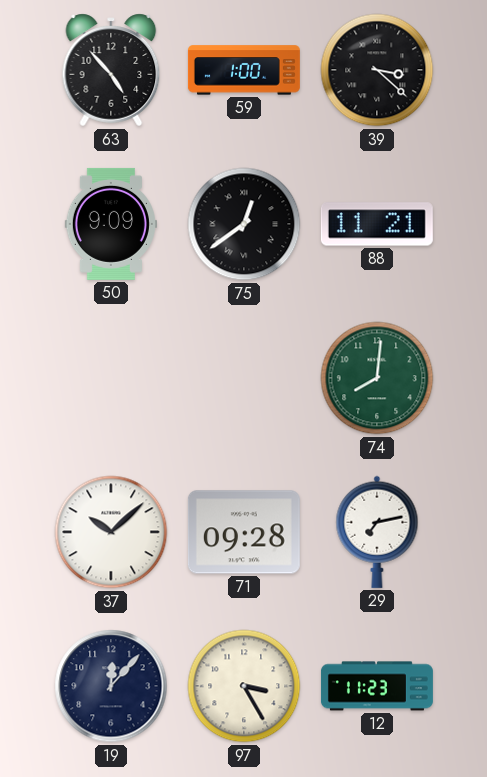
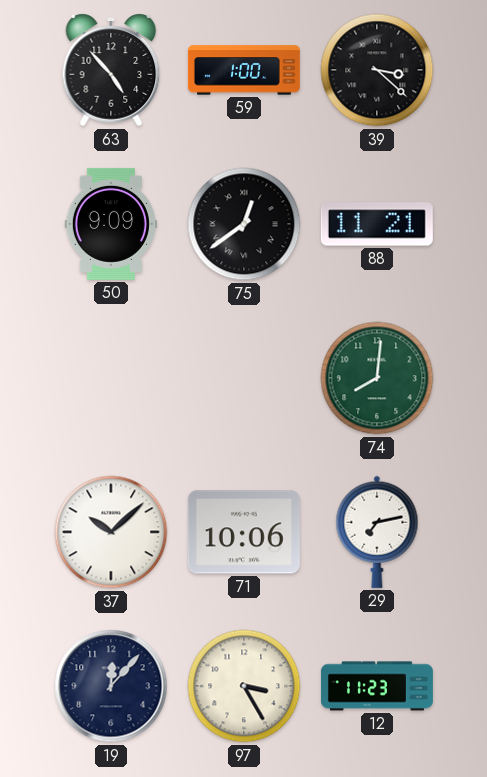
71: 09:28 -> 10:06
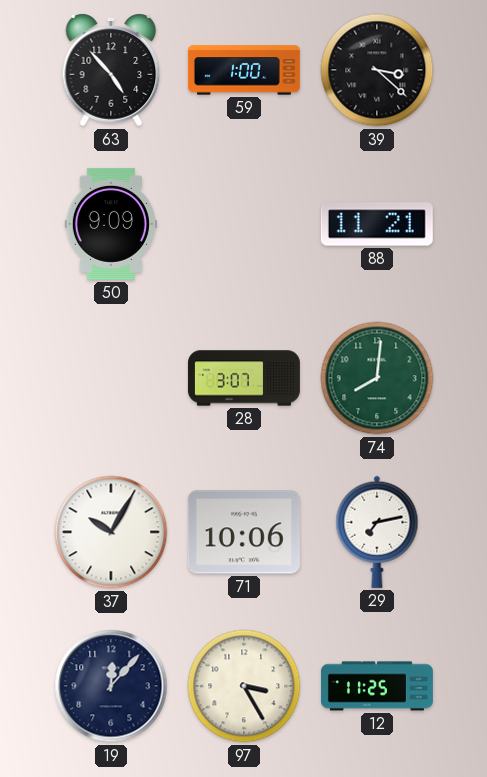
75: 12:39 -> none
28: none -> 3:07
37: 10:08 -> 10:05
12: 11:23 -> 11:25
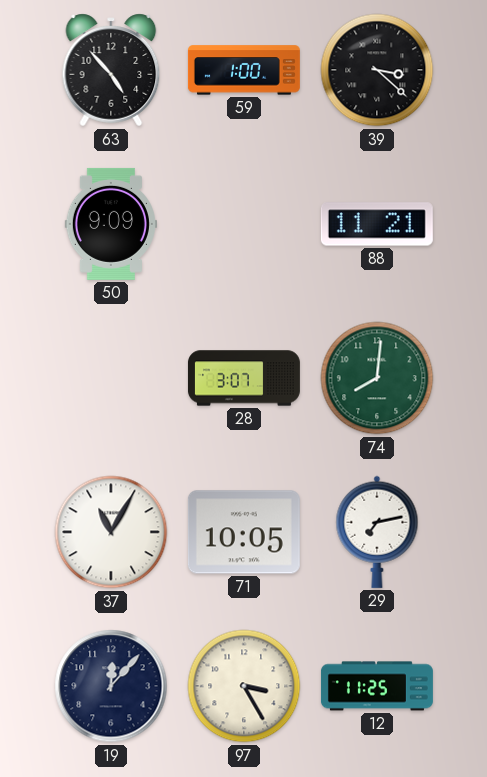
37: 10:05 -> 11:05
71: 10:06 -> 10:05
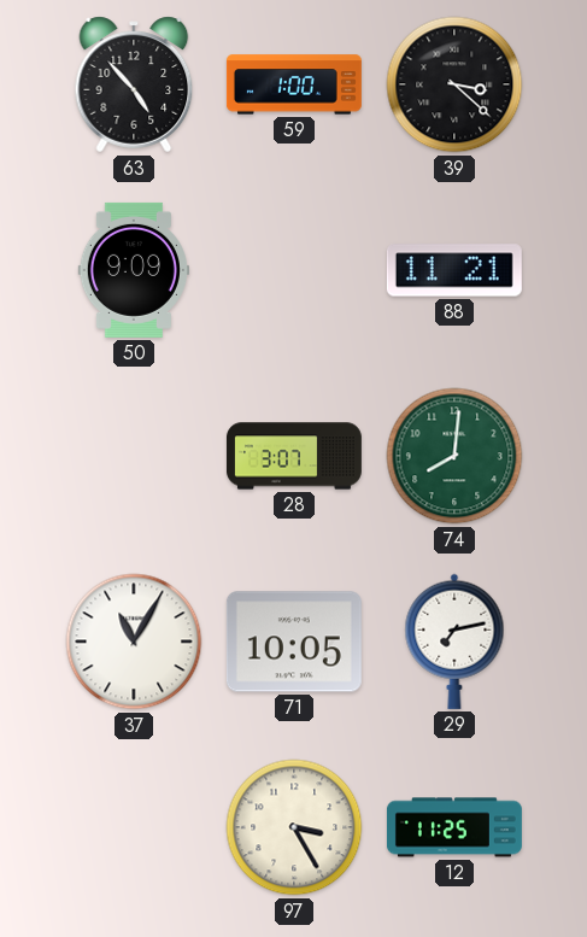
19: 12:07 -> none
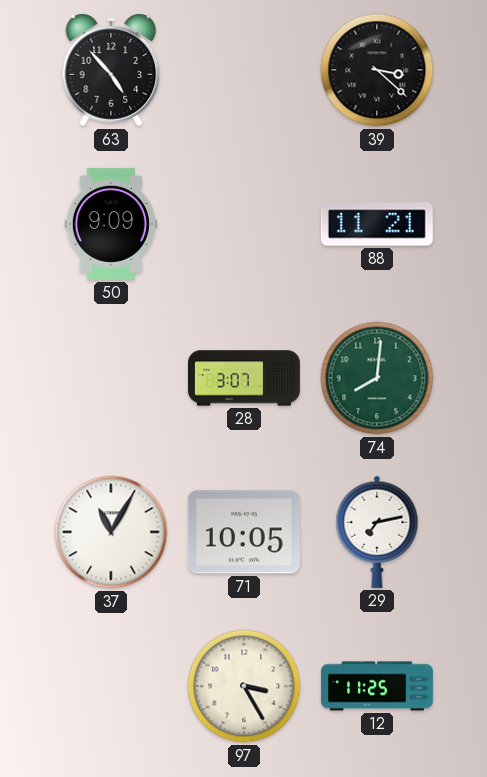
59: 1:00 -> none
